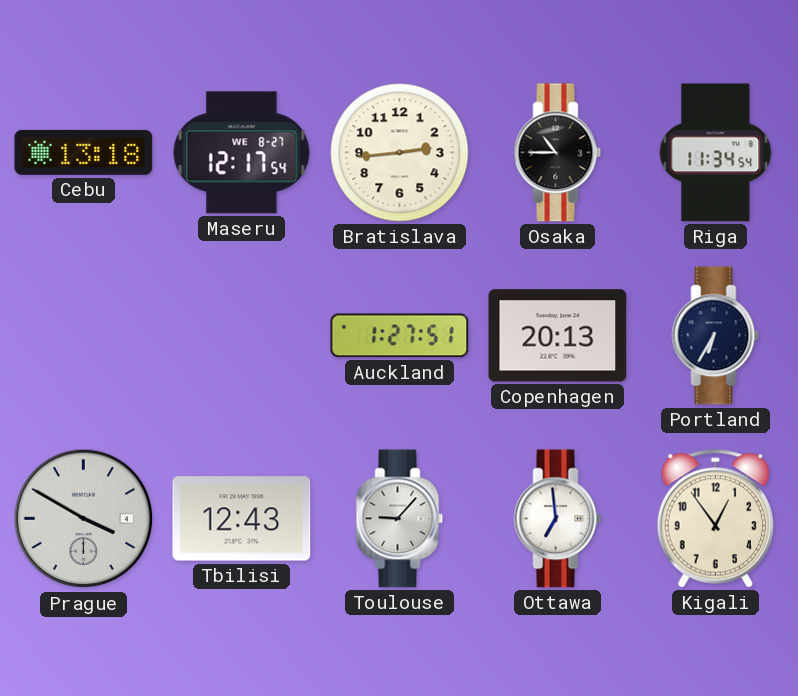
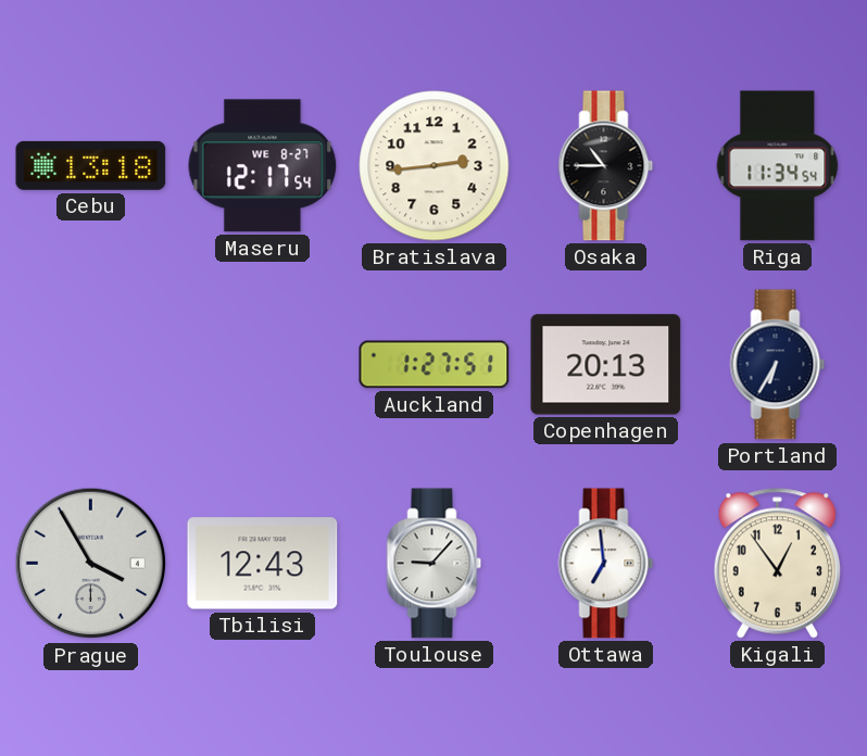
Prague: 3:50 -> 3:55
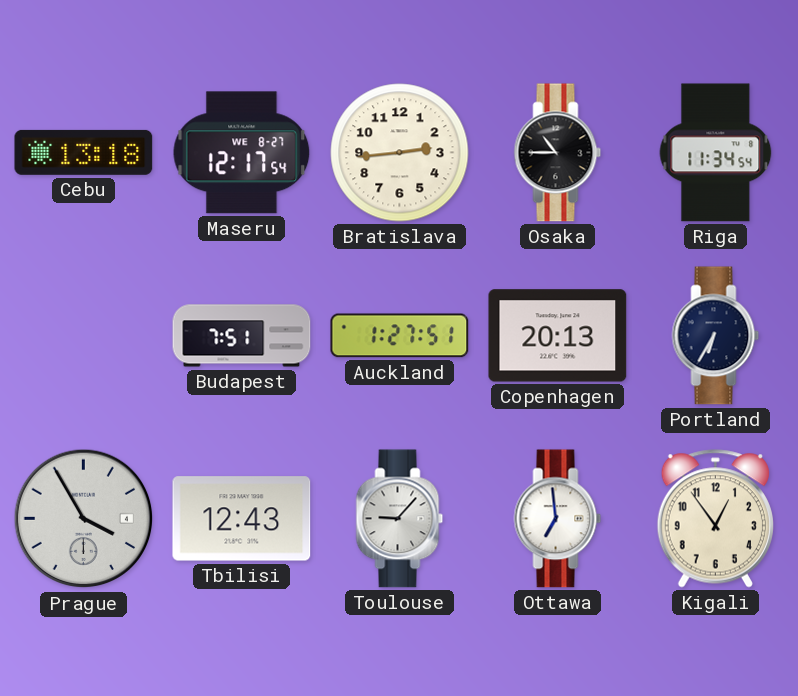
Budapest: none -> 7:51
